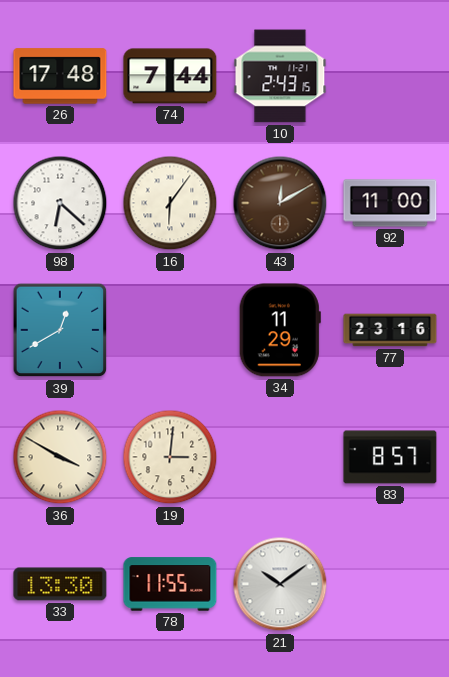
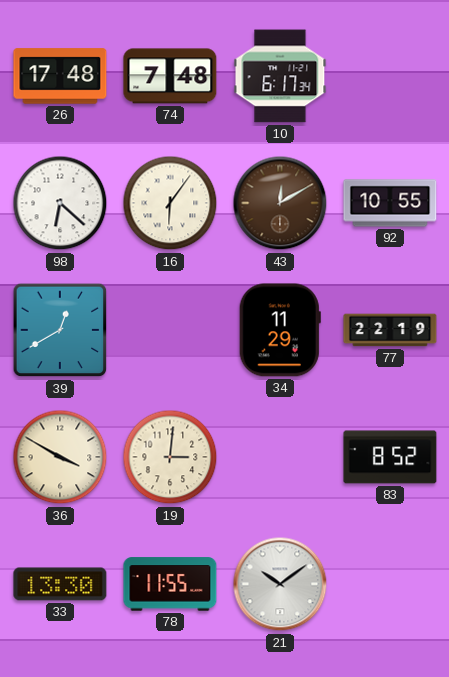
74: 7:44 -> 7:48
10: 2:43 -> 6:17
92: 11:00 -> 10:55
77: 23:16 -> 22:19
83: 8:57 -> 8:52
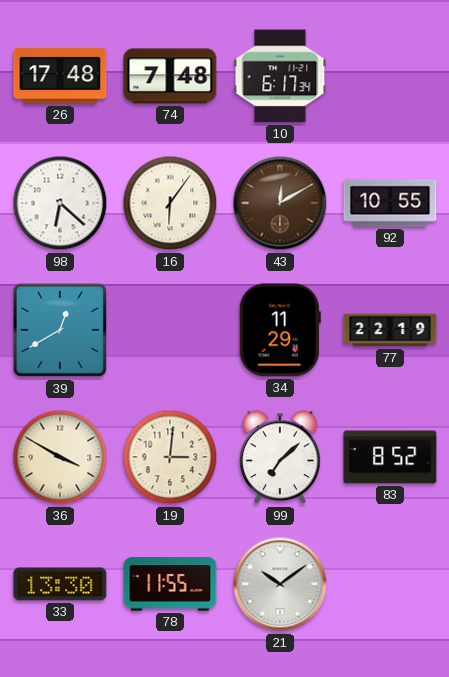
99: none -> 7:08
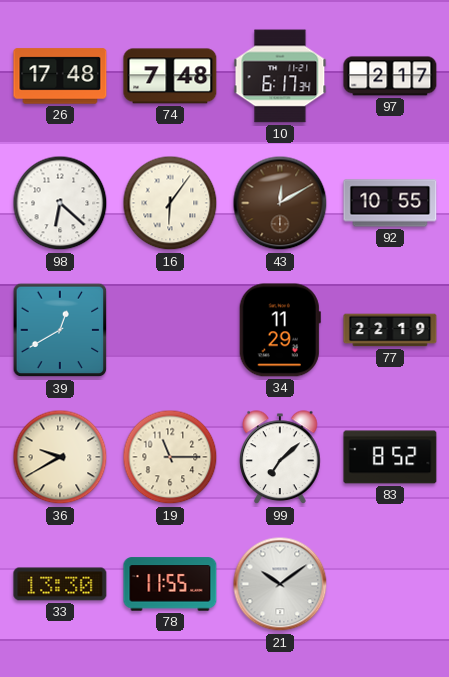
97: none -> 2:17
36: 3:50 -> 9:40
19: 3:01 -> 11:15
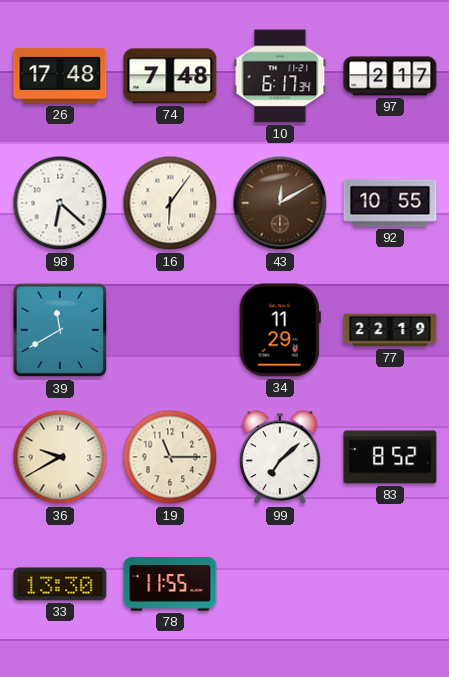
39: 12:40 -> 11:40
21: 10:09 -> none
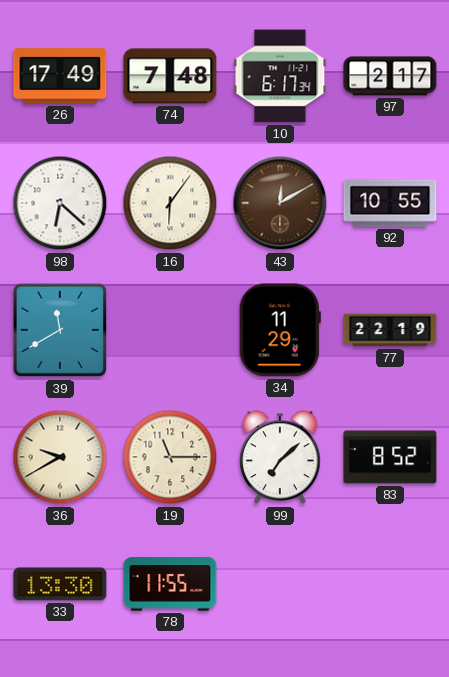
26: 17:48 -> 17:49
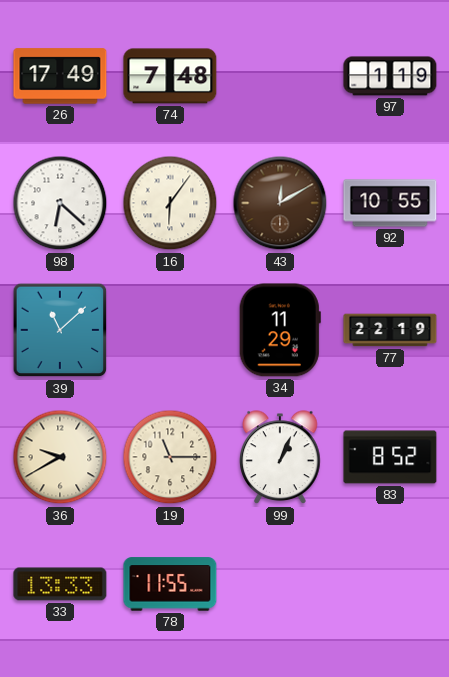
10: 6:17 -> none
97: 2:17 -> 1:19
39: 11:40 -> 11:08
99: 7:08 -> 1:04
33: 13:30 -> 13:33
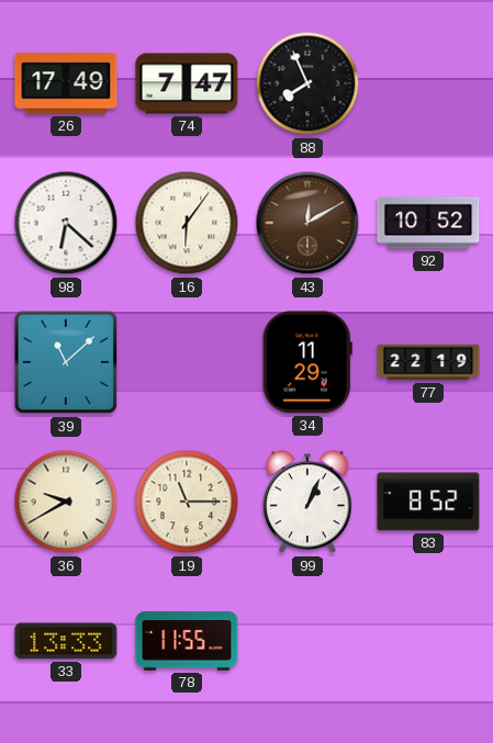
74: 7:48 -> 7:47
88: none -> 7:56
97: 1:19 -> none
92: 10:55 -> 10:52
